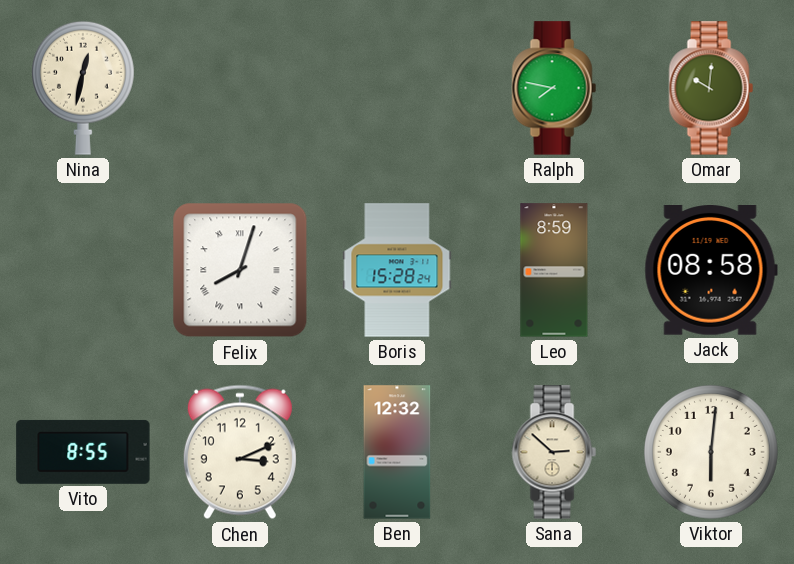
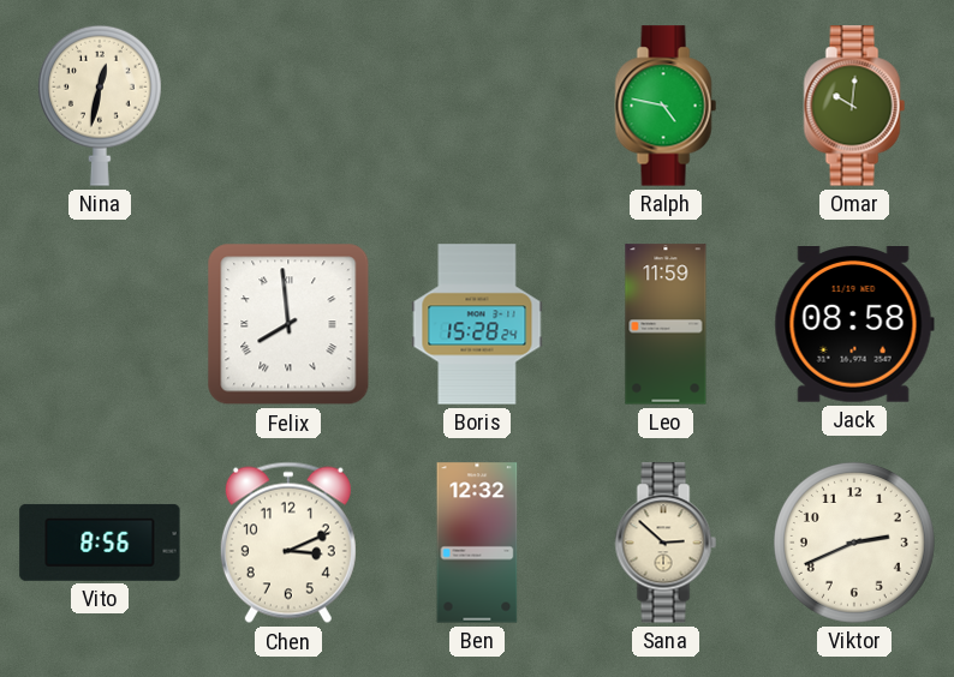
Ralph: 7:47 -> 4:47
Felix: 8:03 -> 7:59
Leo: 8:59 -> 11:59
Vito: 8:55 -> 8:56
Viktor: 6:01 -> 2:41
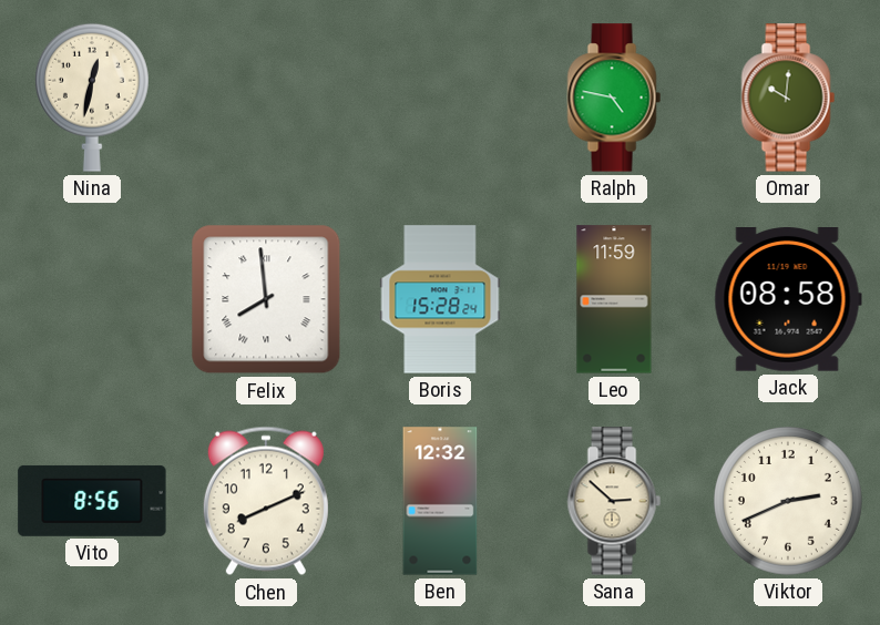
Chen: 3:11 -> 8:11
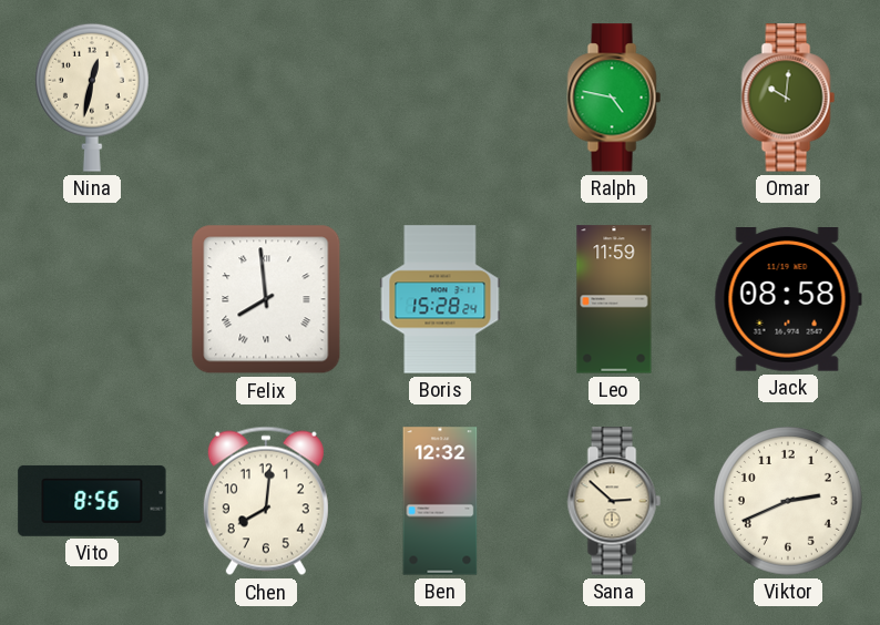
Chen: 8:11 -> 8:01
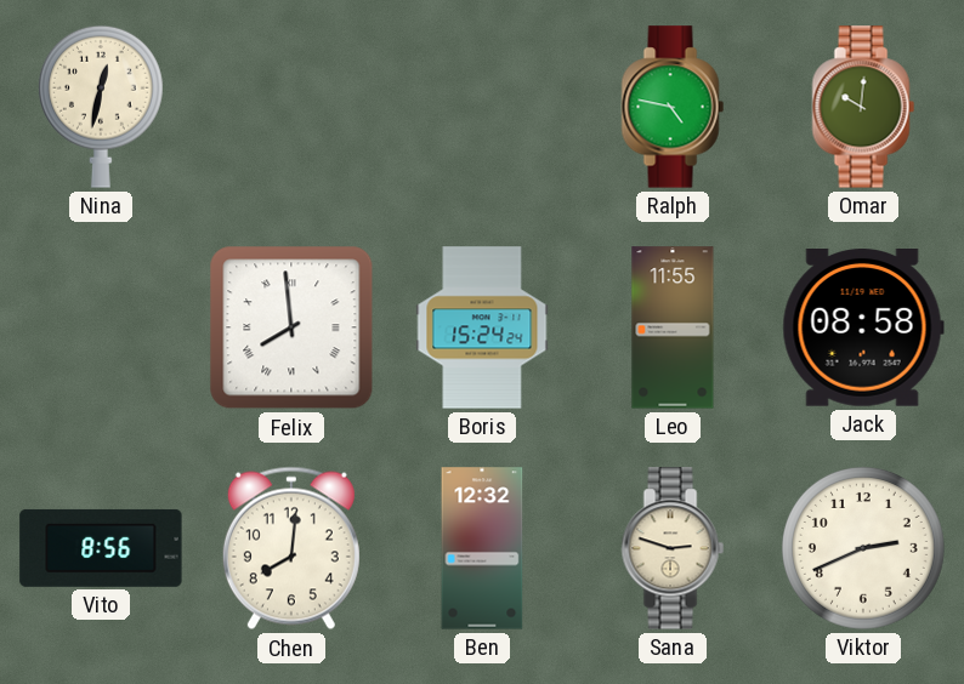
Boris: 15:28 -> 15:24
Leo: 11:59 -> 11:55
Sana: 2:52 -> 2:48
